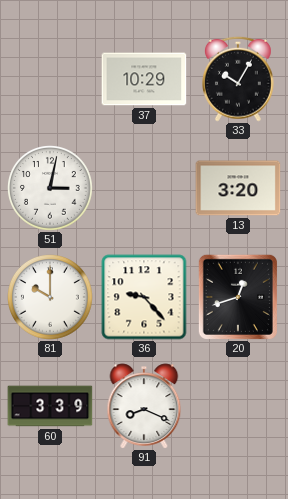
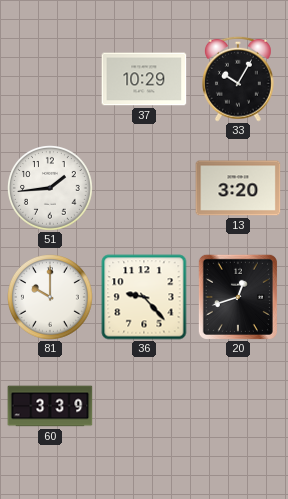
51: 3:02 -> 1:44
91: 8:19 -> none
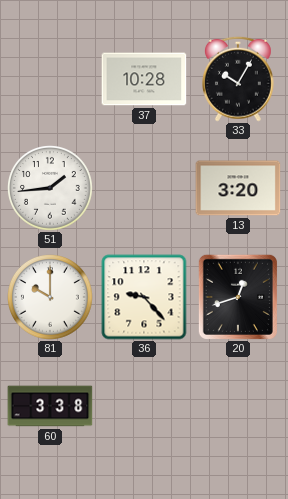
37: 10:29 -> 10:28
60: 3:39 -> 3:38
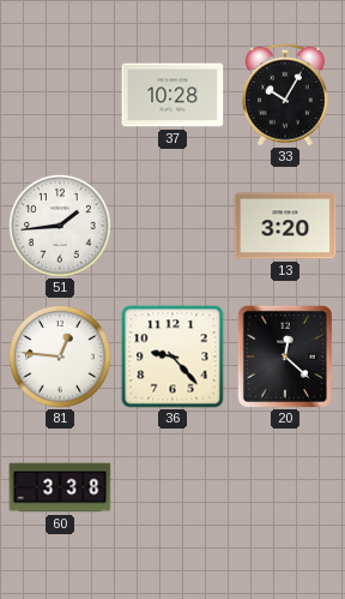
81: 10:00 -> 12:46
20: 12:42 -> 12:22
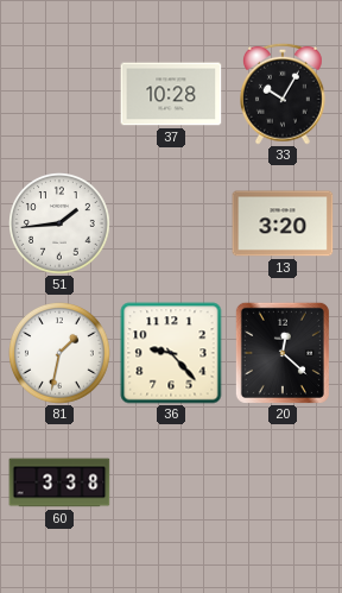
81: 12:46 -> 1:32
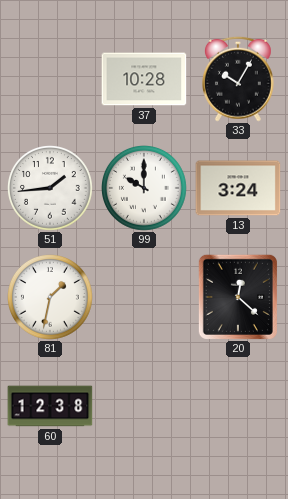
99: none -> 10:00
13: 3:20 -> 3:24
36: 9:23 -> none
60: 3:38 -> 12:38
